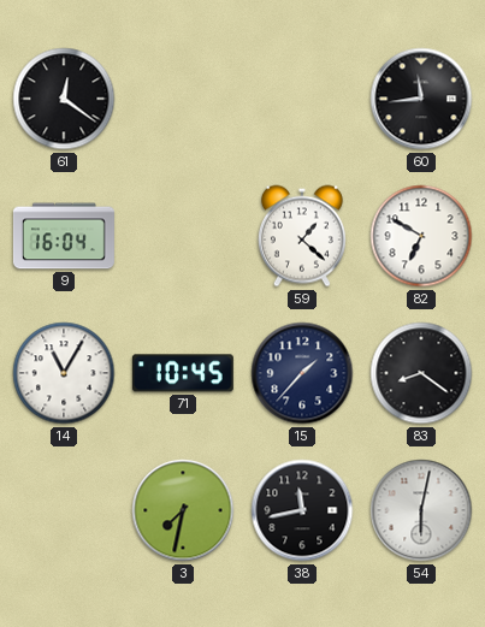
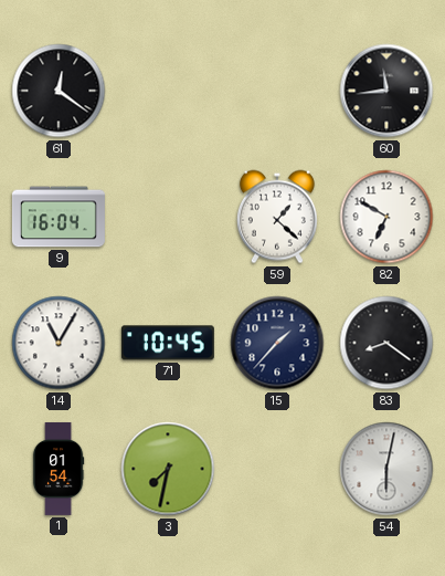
1: none -> 01:54
38: 11:43 -> none
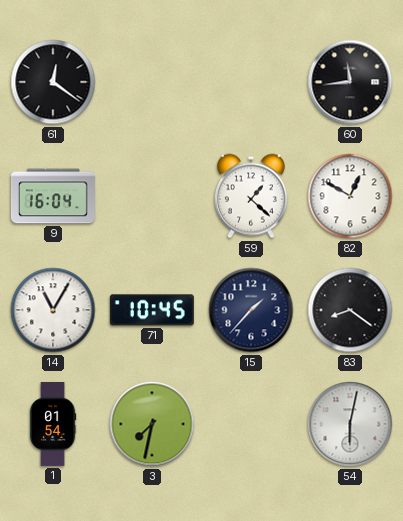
82: 6:50 -> 12:50
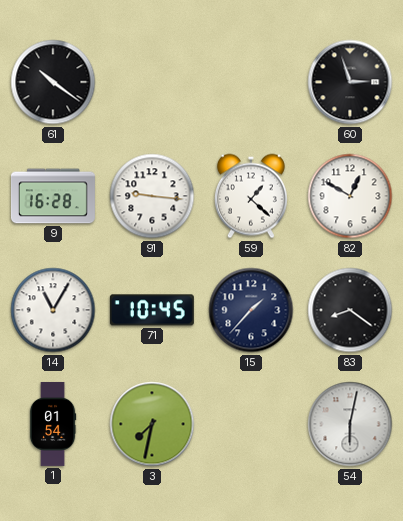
61: 12:21 -> 10:21
60: 11:44 -> 2:57
9: 16:04 -> 16:28
91: none -> 9:16
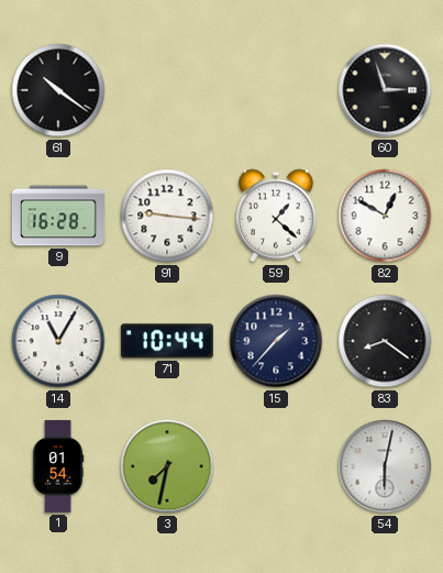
71: 10:45 -> 10:44
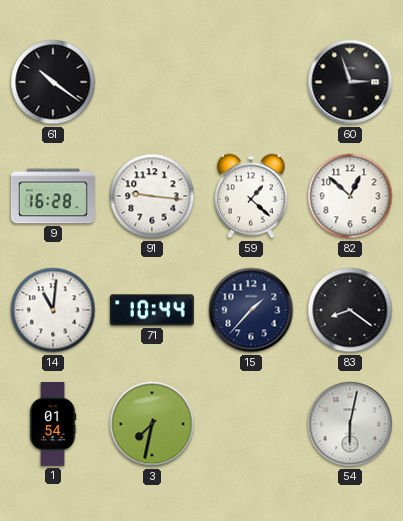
82: 12:50 -> 12:52
14: 11:05 -> 11:01
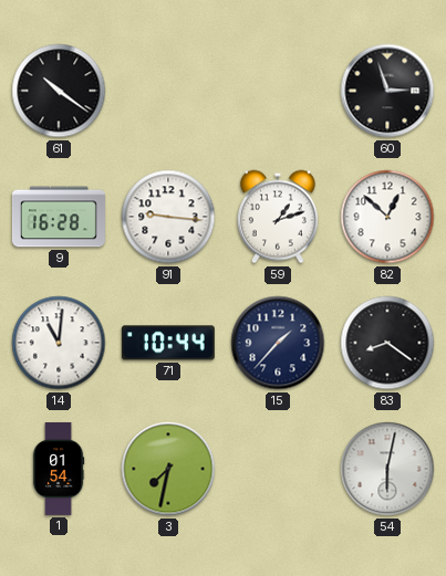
59: 1:22 -> 1:12
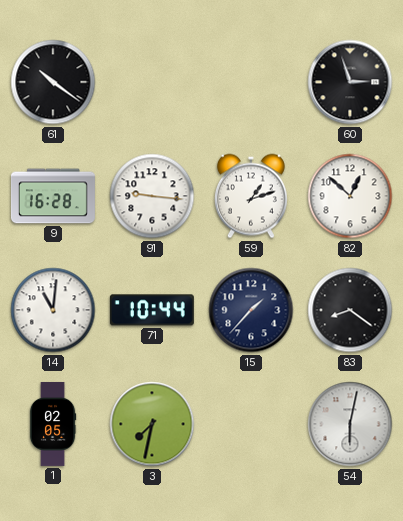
1: 01:54 -> 02:05
